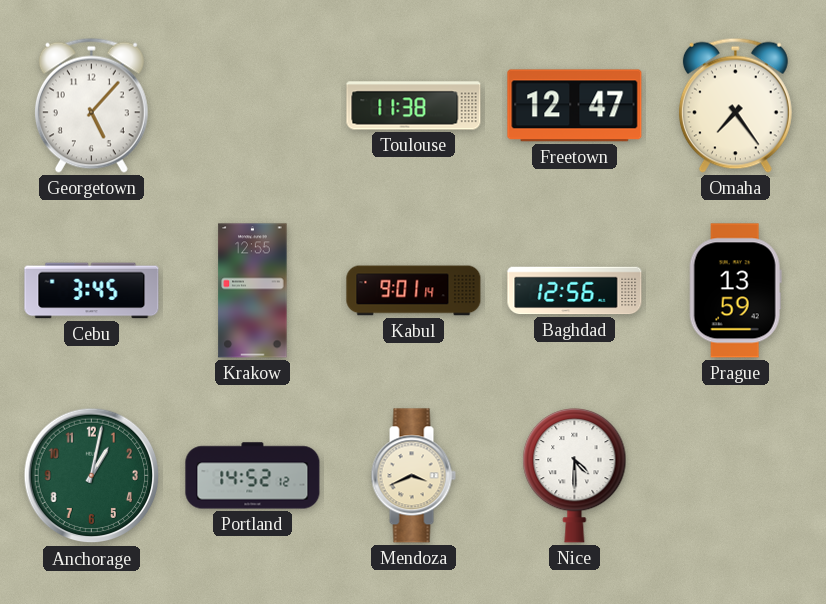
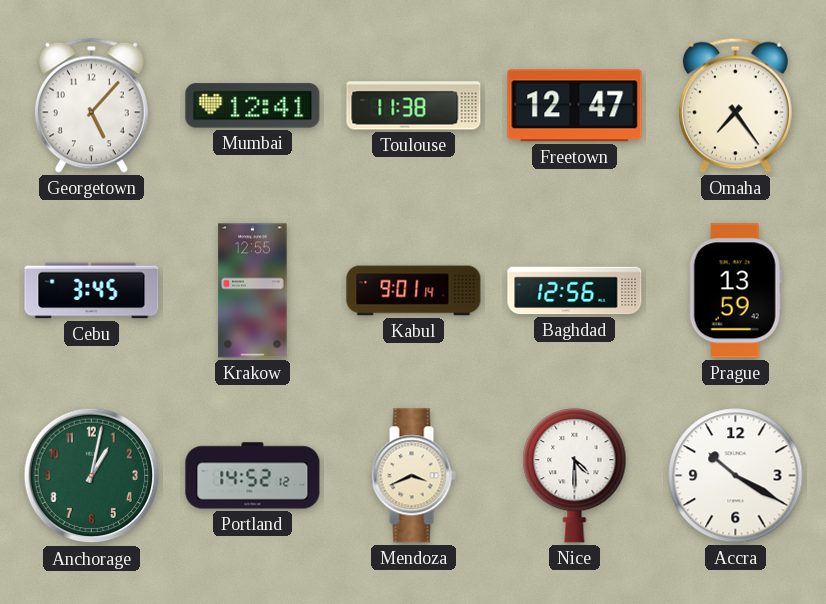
Mumbai: none -> 12:41
Accra: none -> 10:20
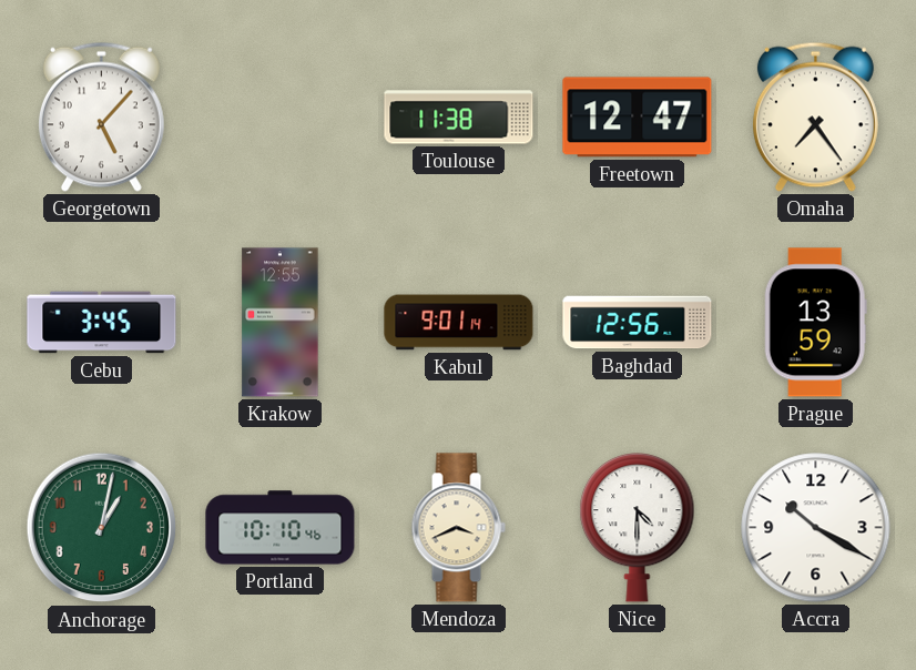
Mumbai: 12:41 -> none
Portland: 14:52 -> 10:10
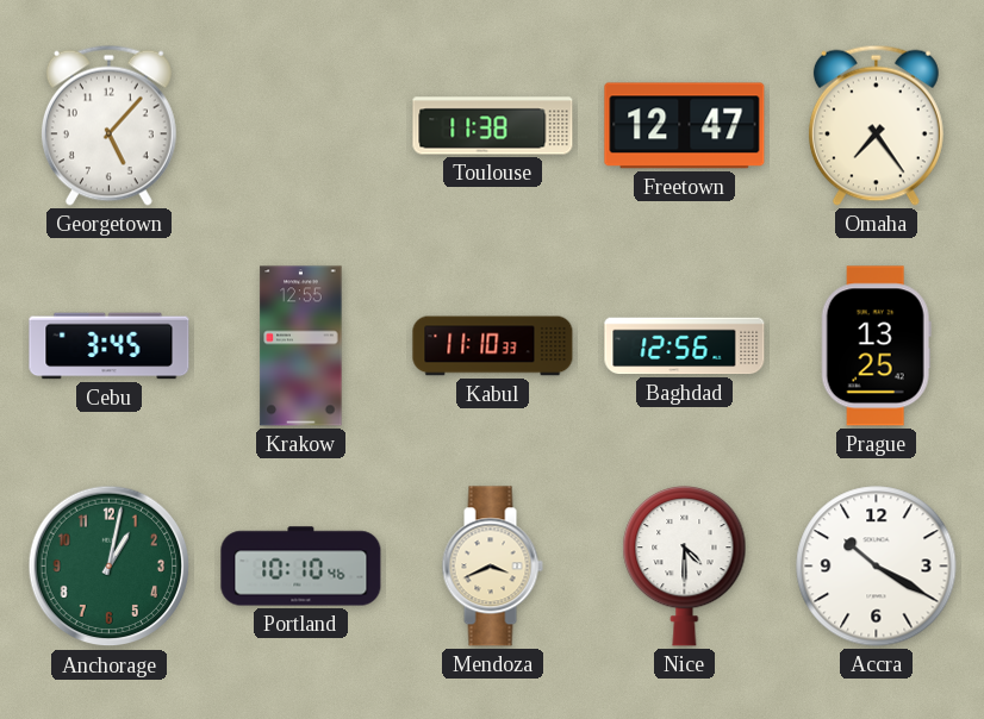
Kabul: 9:01 -> 11:10
Prague: 13:59 -> 13:25
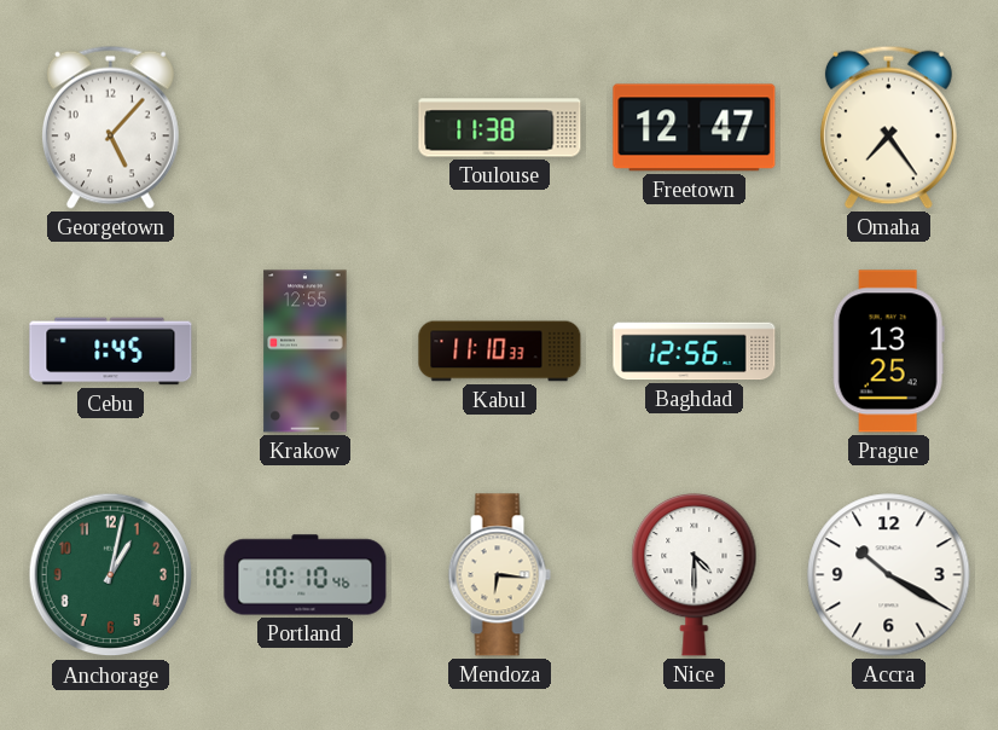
Cebu: 3:45 -> 1:45
Mendoza: 3:41 -> 6:16
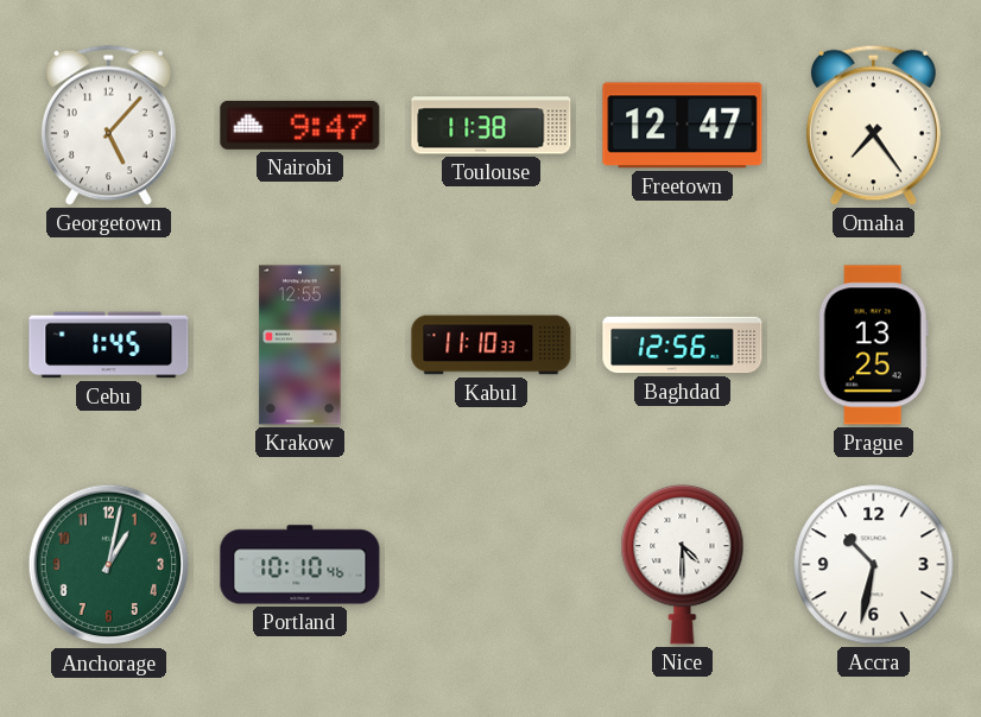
Nairobi: none -> 9:47
Mendoza: 6:16 -> none
Accra: 10:20 -> 10:32
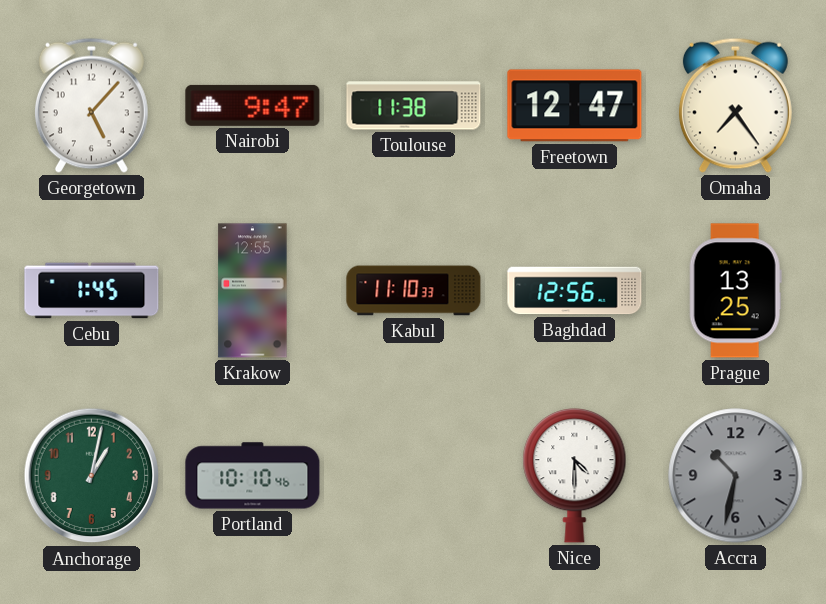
Accra dial: white -> grey
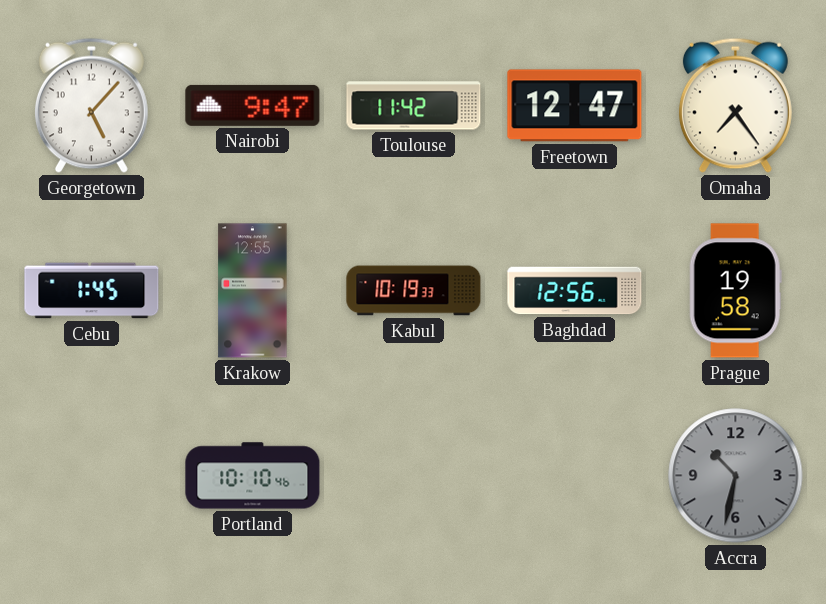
Toulouse: 11:38 -> 11:42
Kabul: 11:10 -> 10:19
Prague: 13:25 -> 19:58
Anchorage: 1:02 -> none
Nice: 4:30 -> none
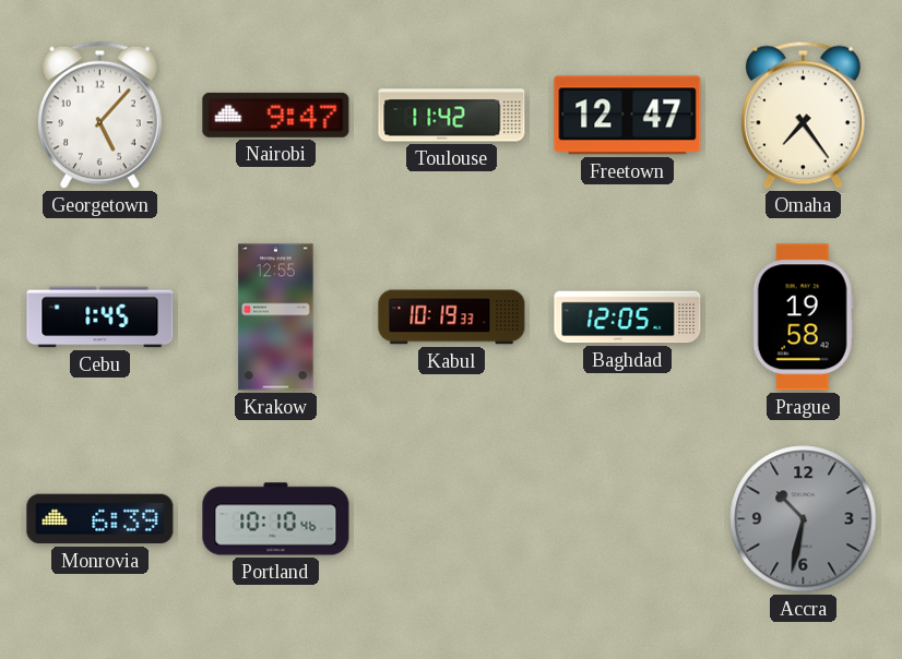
Baghdad: 12:56 -> 12:05
Monrovia: none -> 6:39
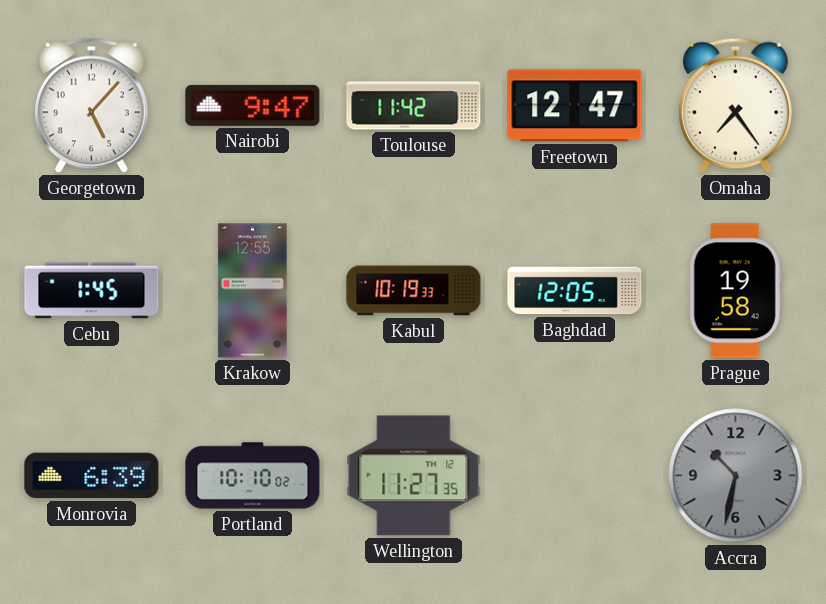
Portland: 10:10:46 -> 10:10:02
Wellington: none -> 11:27
